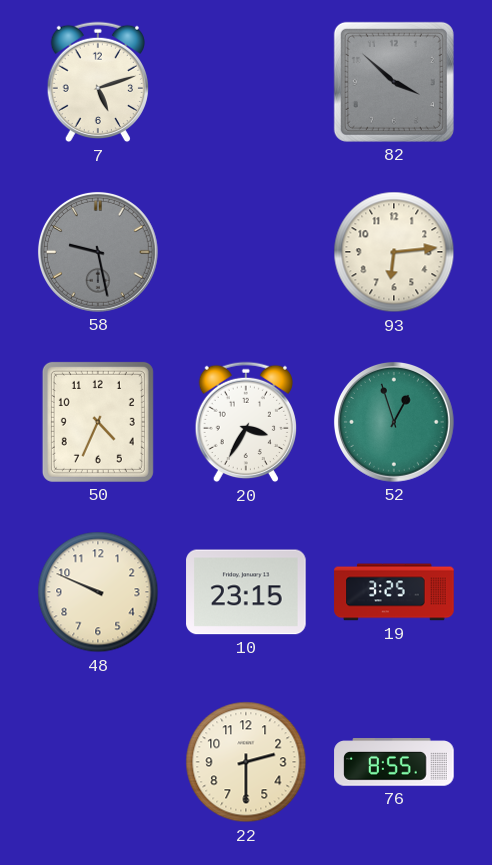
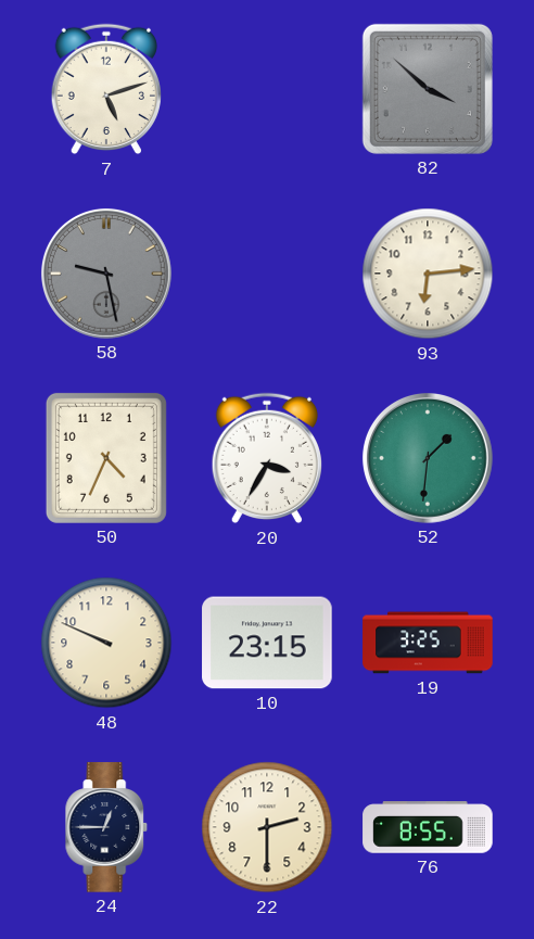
52: 12:57 -> 1:31
24: none -> 12:45
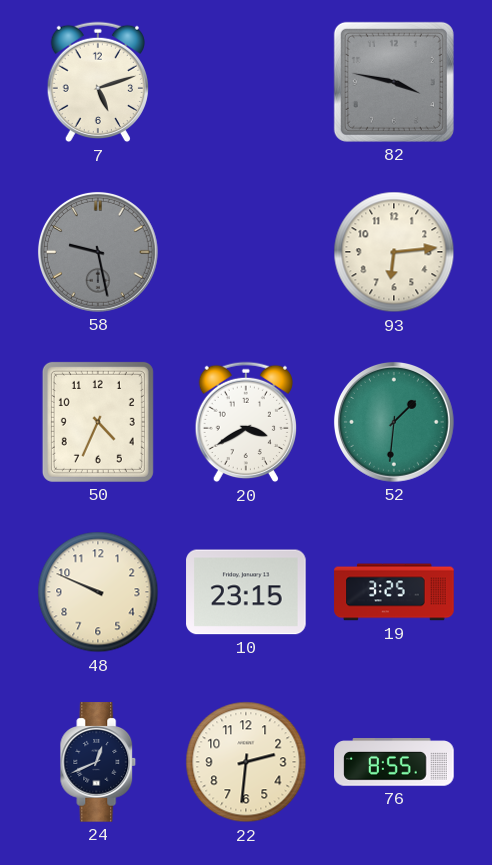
82: 3:52 -> 3:47
20: 3:35 -> 3:40
24: 12:45 -> 12:41
22: 2:30 -> 2:31
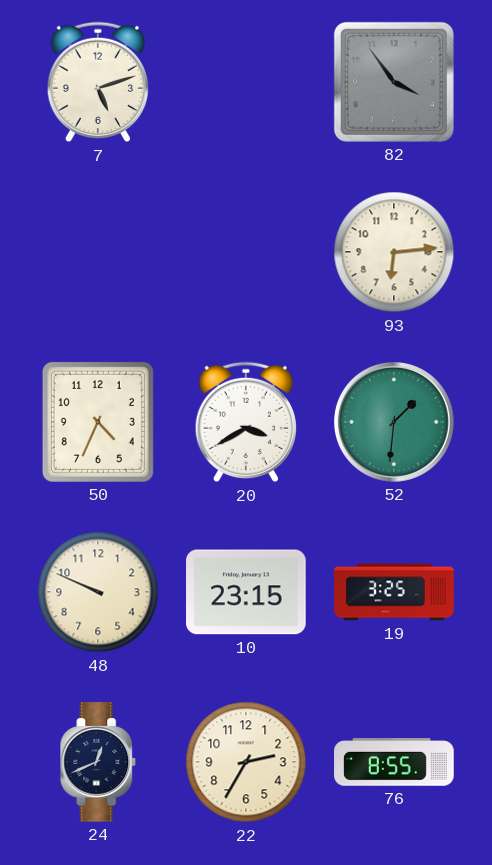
82: 3:47 -> 3:54
58: 9:28 -> none
22: 2:31 -> 2:35
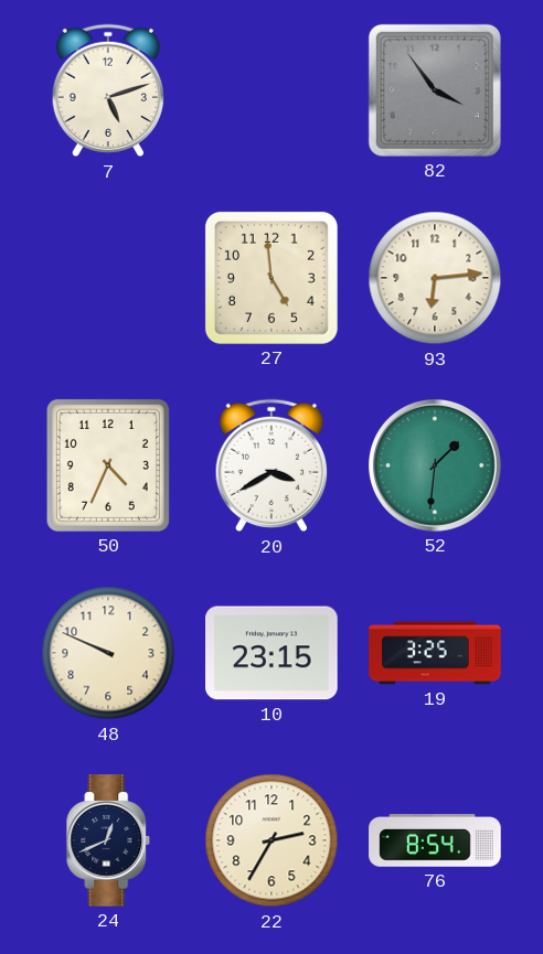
27: none -> 4:59
76: 8:55 -> 8:54
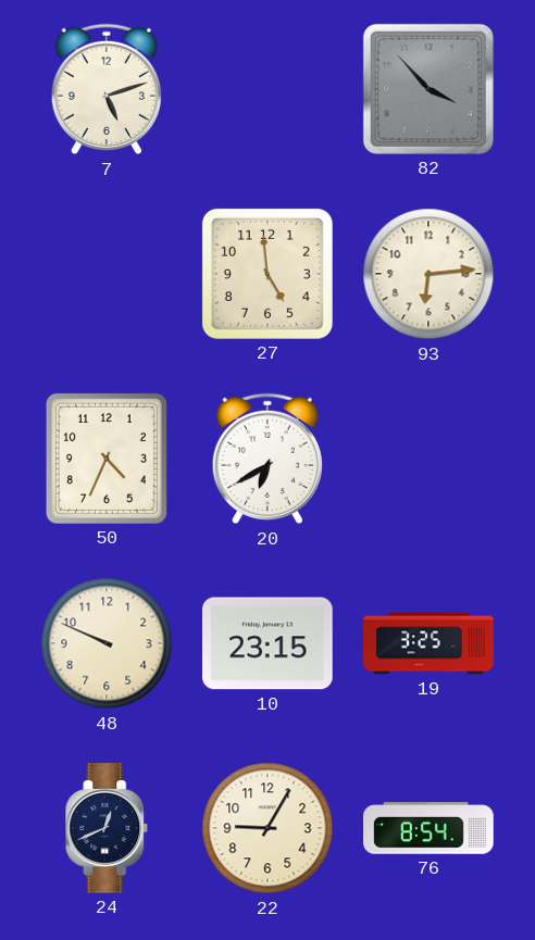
82: 3:54 -> 3:53
20: 3:40 -> 6:40
52: 1:31 -> none
22: 2:35 -> 9:05
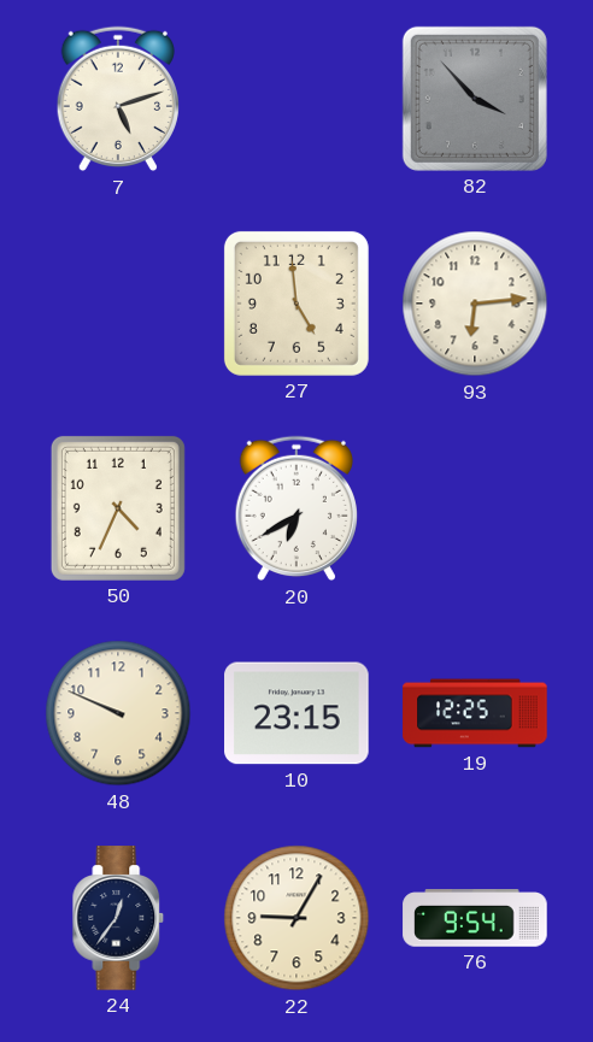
19: 3:25 -> 12:25
24: 12:41 -> 12:36
76: 8:54 -> 9:54
